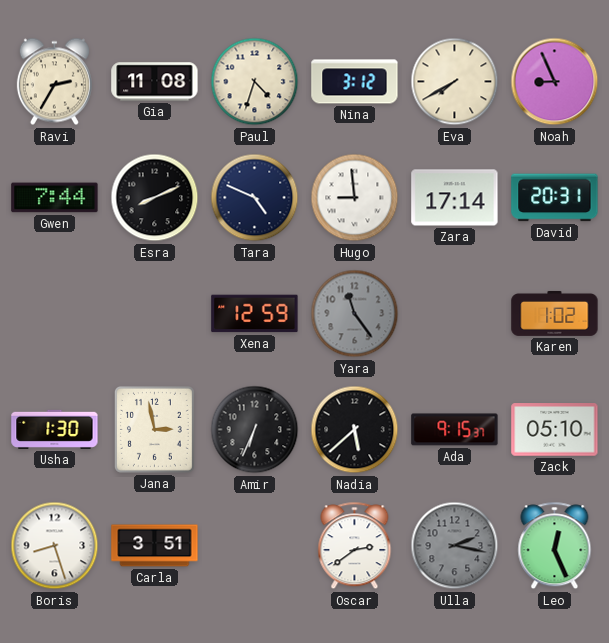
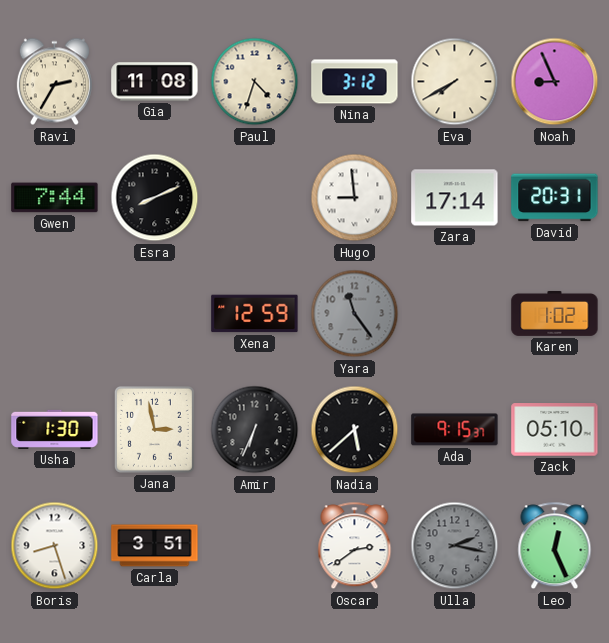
Tara: 4:49 -> none
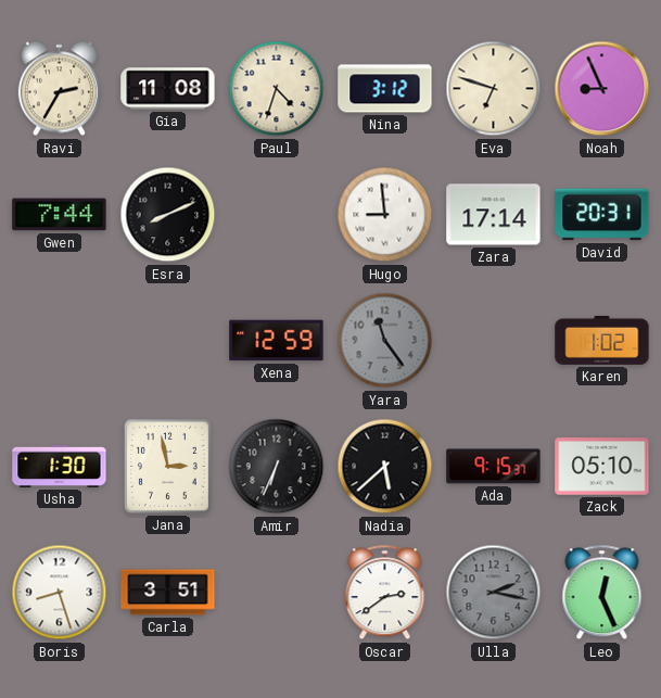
Eva: 7:40 -> 6:48
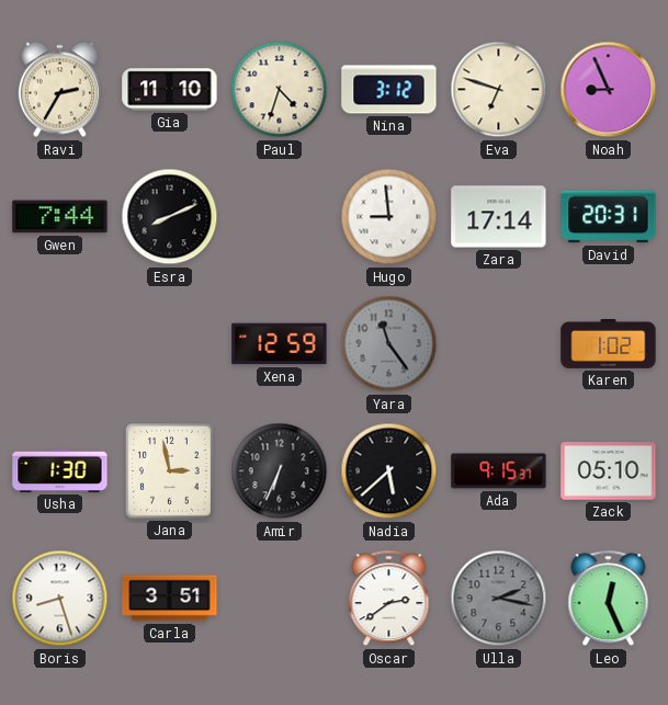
Gia: 11:08 -> 11:10
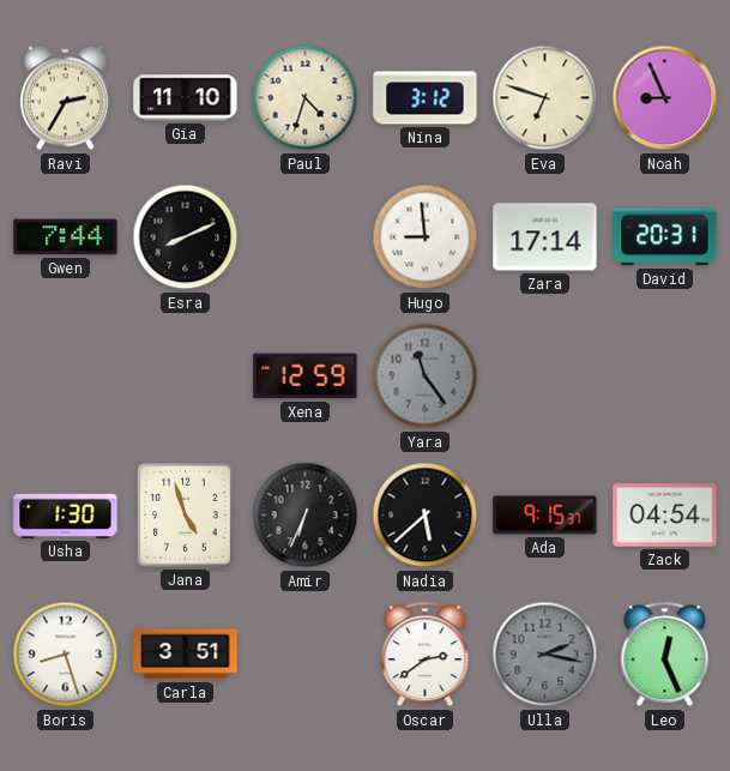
Karen: 1:02 -> none
Jana: 2:58 -> 4:57
Zack: 05:10 -> 04:54
